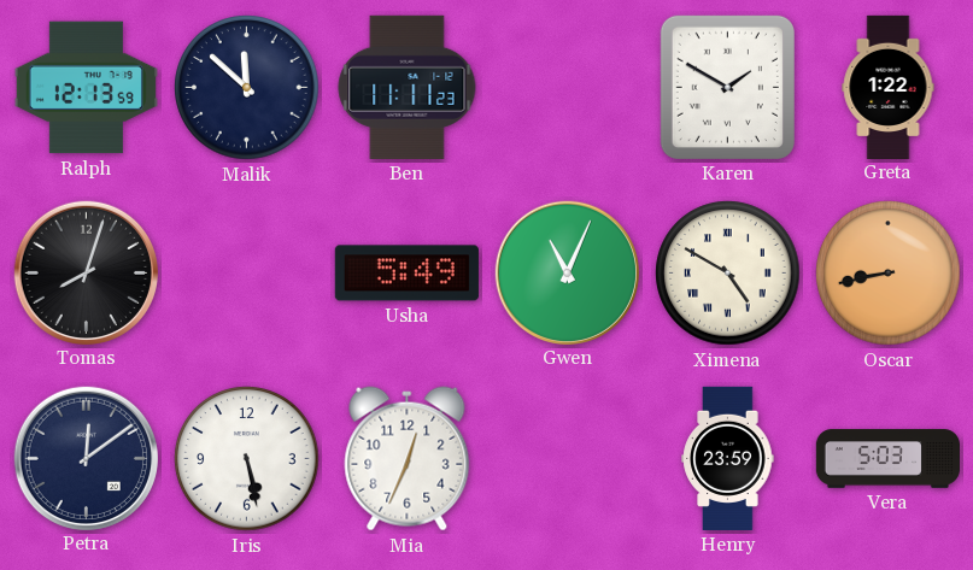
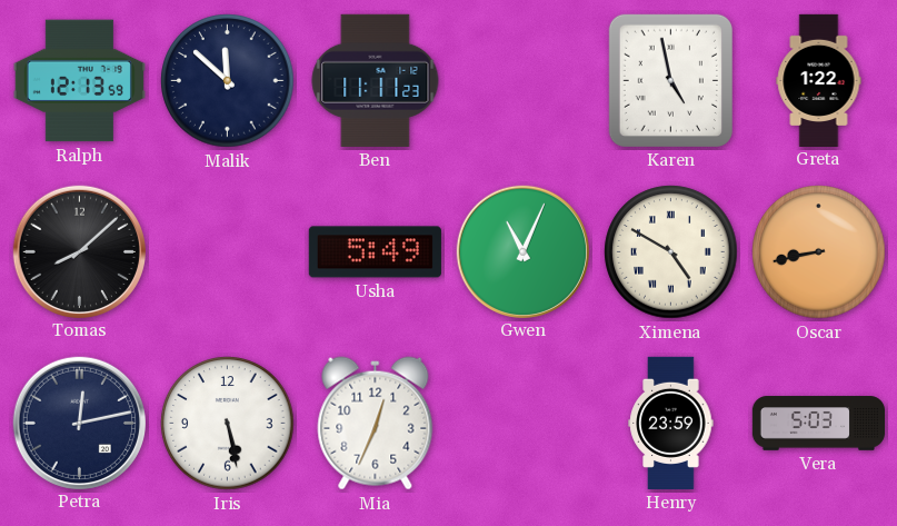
Karen: 1:50 -> 4:58
Tomas: 8:03 -> 8:08
Petra: 12:09 -> 12:13
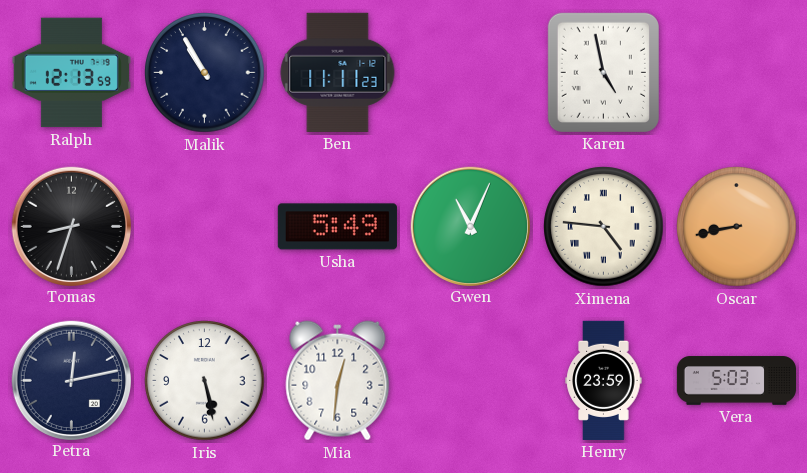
Malik: 11:52 -> 10:55
Greta: 1:22 -> none
Tomas: 8:08 -> 8:33
Ximena: 4:50 -> 4:46
Mia: 12:34 -> 12:31
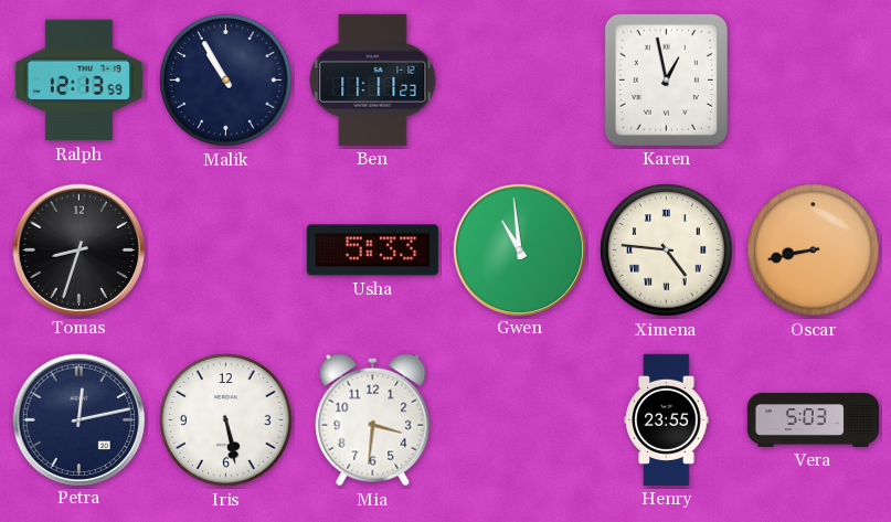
Karen: 4:58 -> 12:58
Usha: 5:49 -> 5:33
Gwen: 11:04 -> 10:59
Mia: 12:31 -> 3:31
Henry: 23:59 -> 23:55
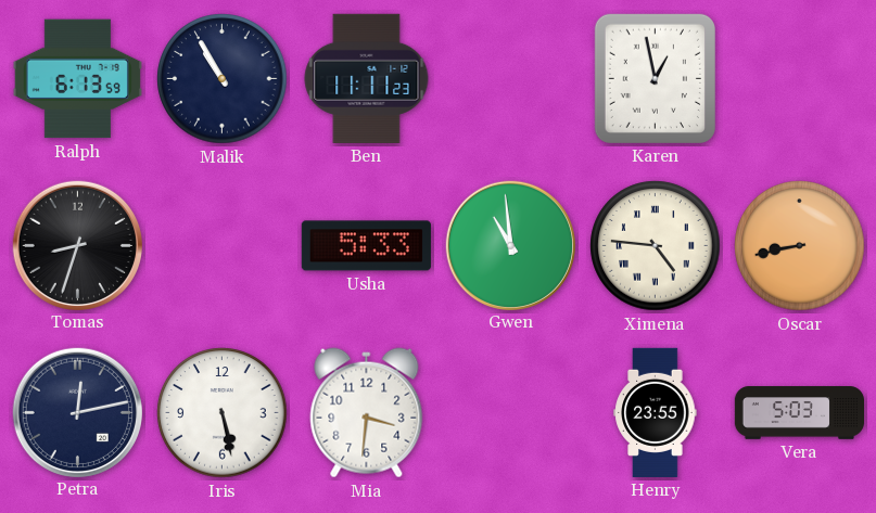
Ralph: 12:13 -> 6:13
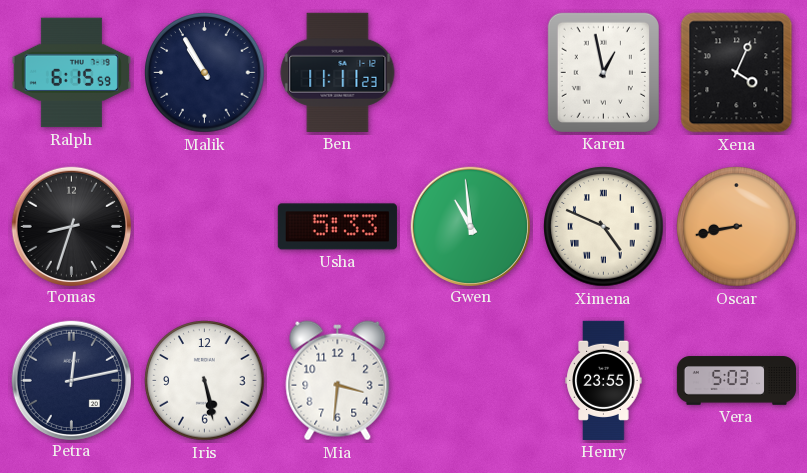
Ralph: 6:13 -> 6:15
Xena: none -> 4:04
Ximena: 4:46 -> 4:49
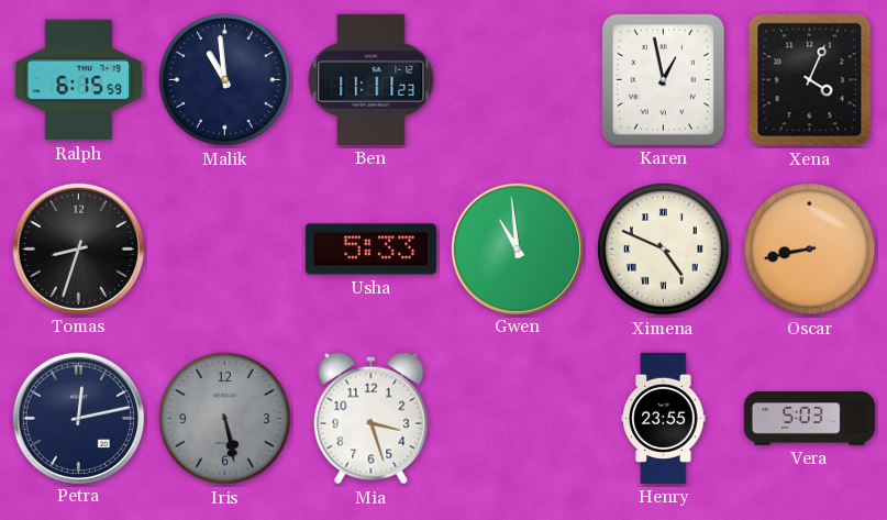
Malik: 10:55 -> 10:59
Iris dial: white -> grey
Mia: 3:31 -> 3:27
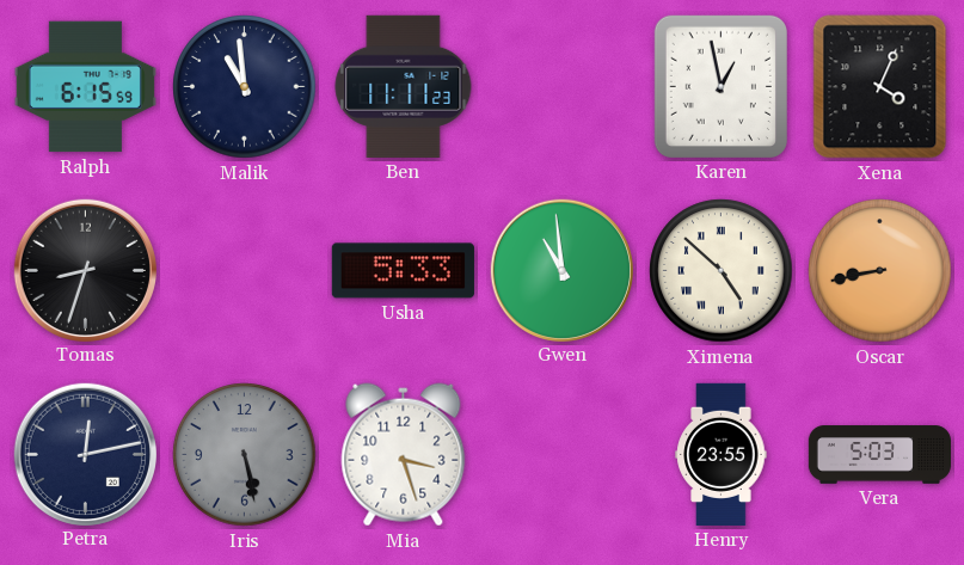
Ximena: 4:49 -> 4:52
